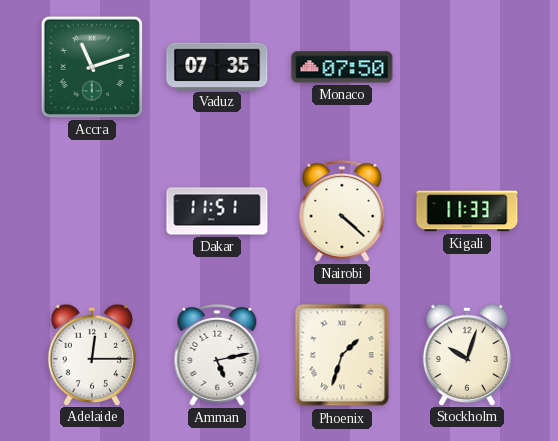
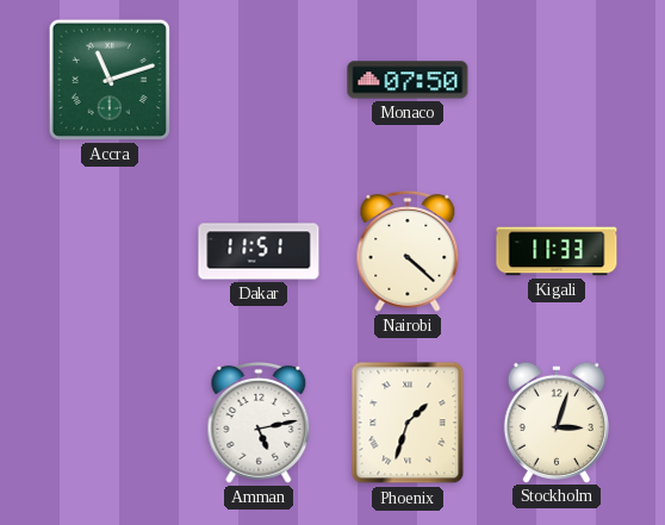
Vaduz: 07:35 -> none
Adelaide: 12:15 -> none
Stockholm: 10:03 -> 3:03
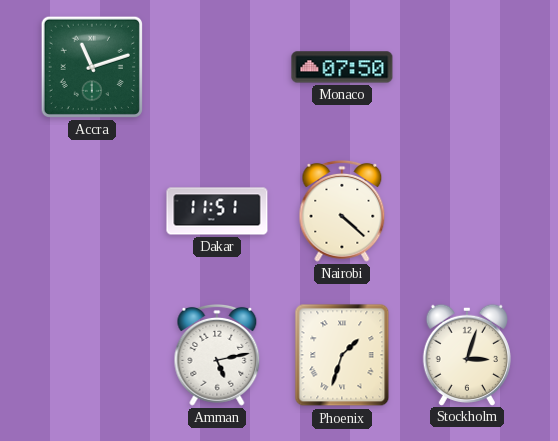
Kigali: 11:33 -> none
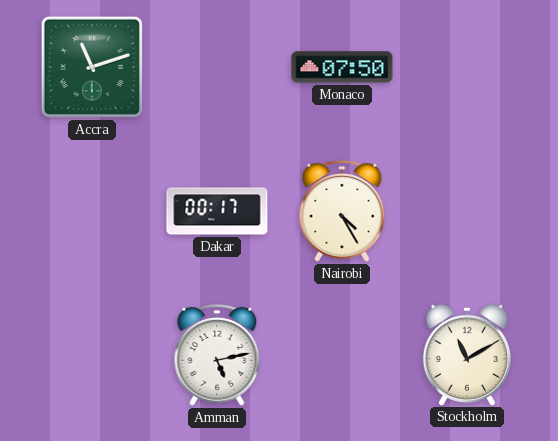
Dakar: 11:51 -> 00:17
Nairobi: 4:22 -> 4:25
Phoenix: 1:33 -> none
Stockholm: 3:03 -> 11:10
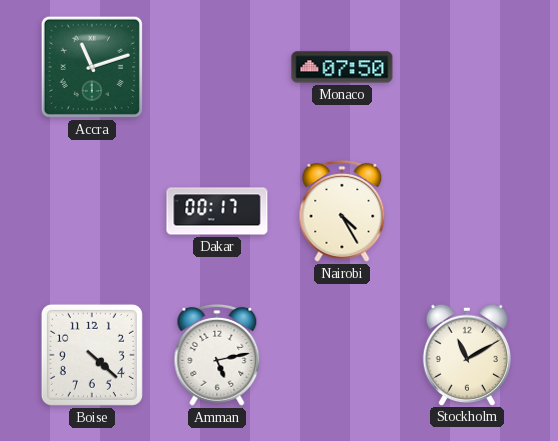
Boise: none -> 4:22
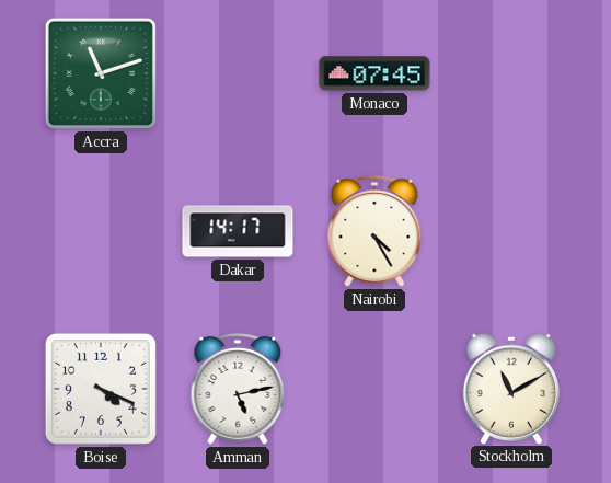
Monaco: 07:50 -> 07:45
Dakar: 00:17 -> 14:17
Boise: 4:22 -> 4:19
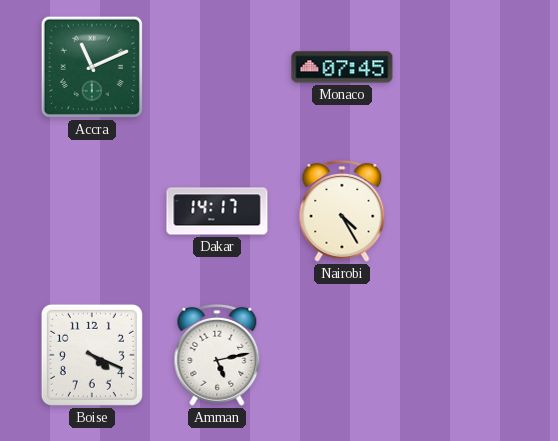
Accra: 11:12 -> 11:11
Stockholm: 11:10 -> none
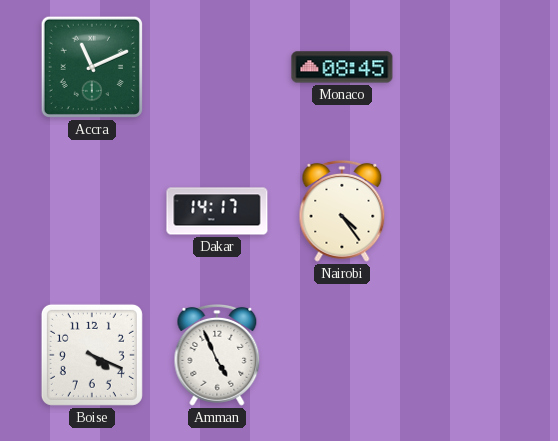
Monaco: 07:45 -> 08:45
Nairobi: 4:25 -> 4:24
Amman: 5:13 -> 4:56
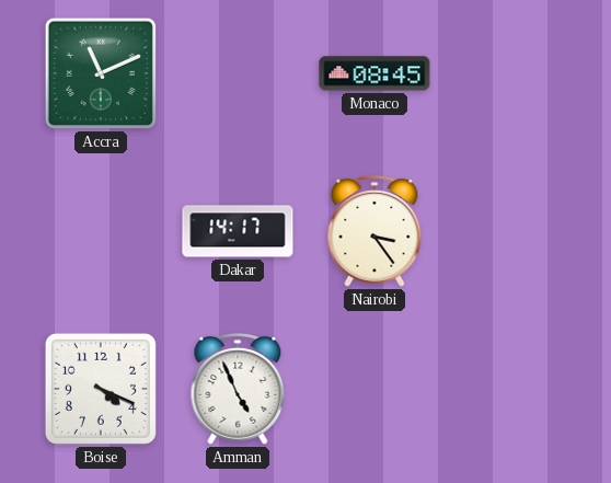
Nairobi: 4:24 -> 3:24
